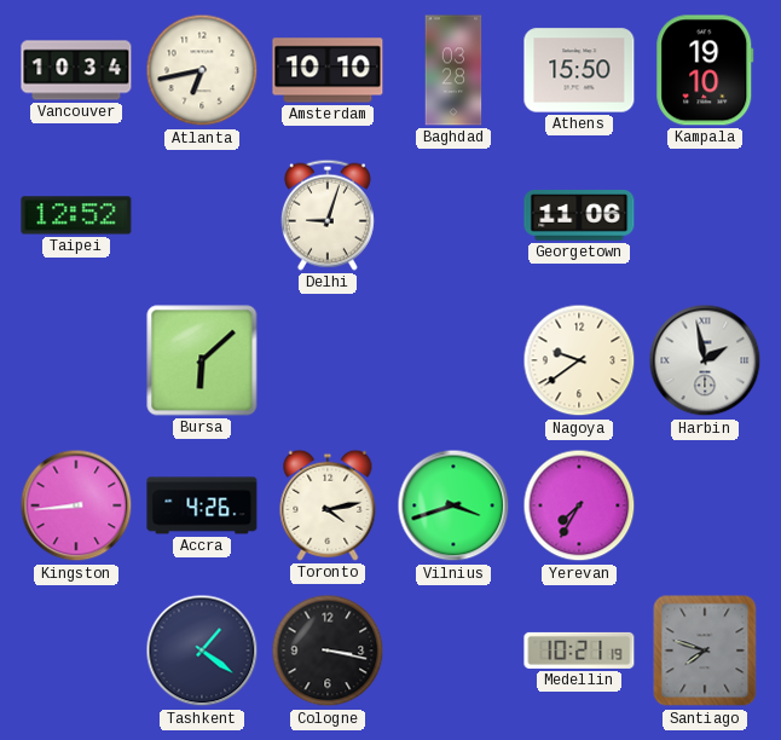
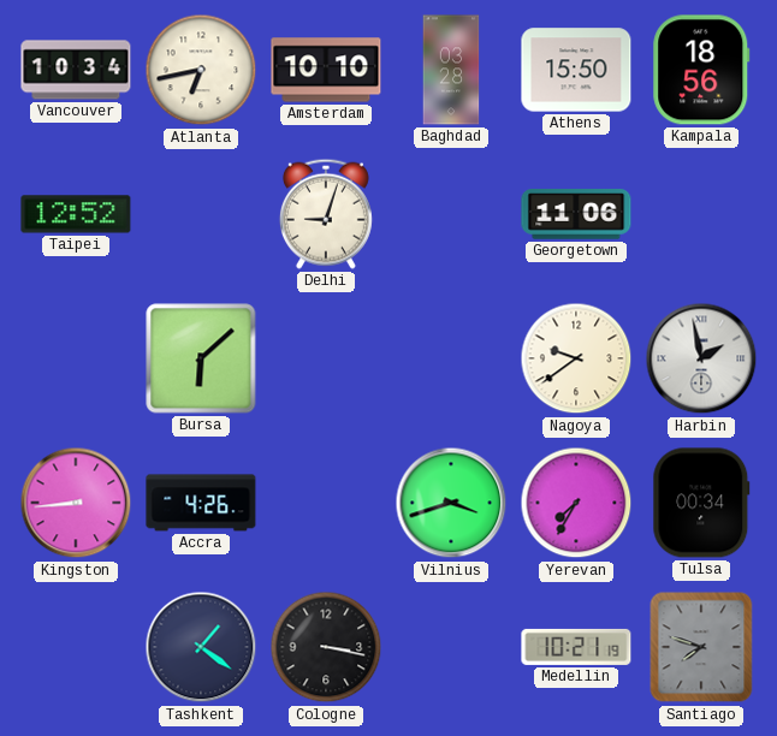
Kampala: 19:10 -> 18:56
Toronto: 4:13 -> none
Tulsa: none -> 00:34
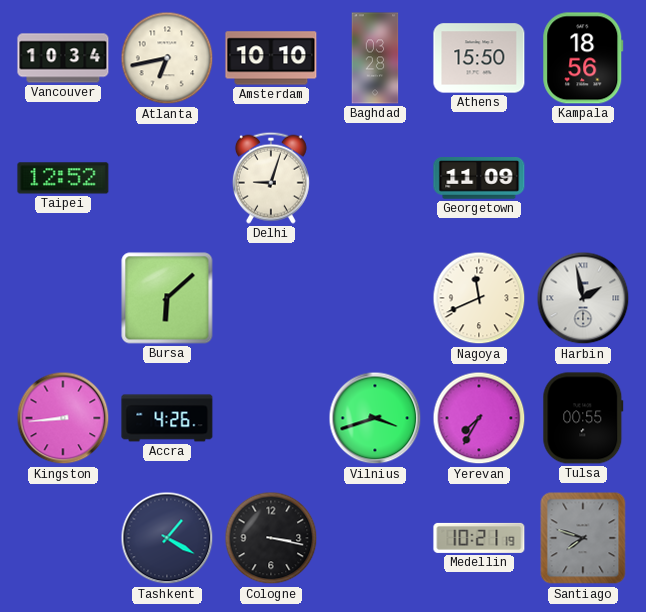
Georgetown: 11:06 -> 11:09
Nagoya: 9:39 -> 11:41
Tulsa: 00:34 -> 00:55
Tashkent: 1:21 -> 1:20
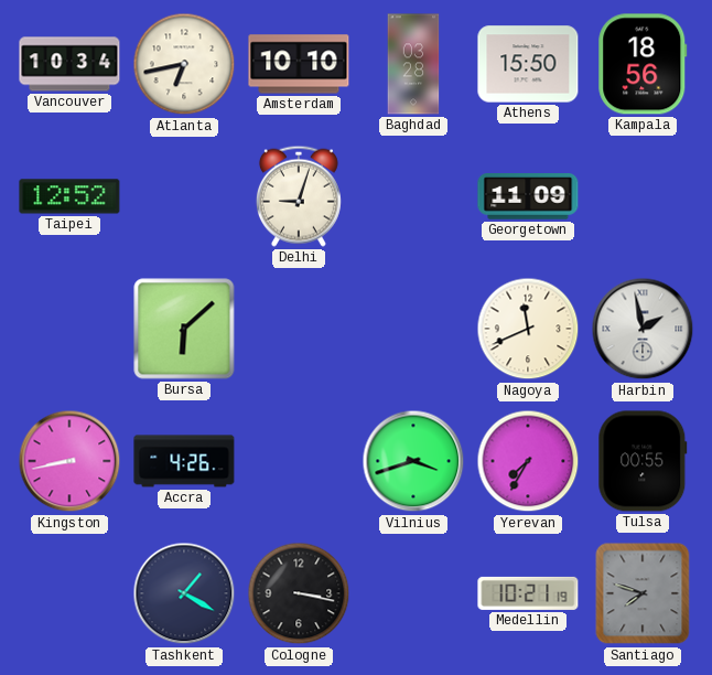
Kingston: 8:44 -> 8:43
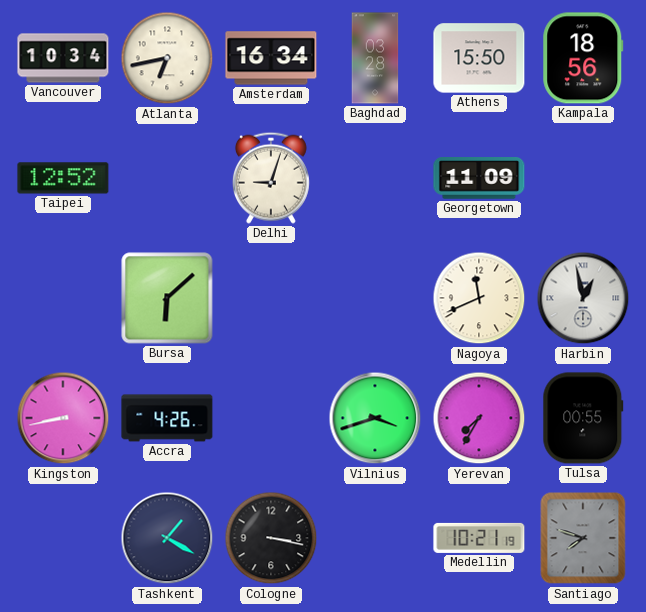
Amsterdam: 10:10 -> 16:34
Harbin: 1:58 -> 12:58
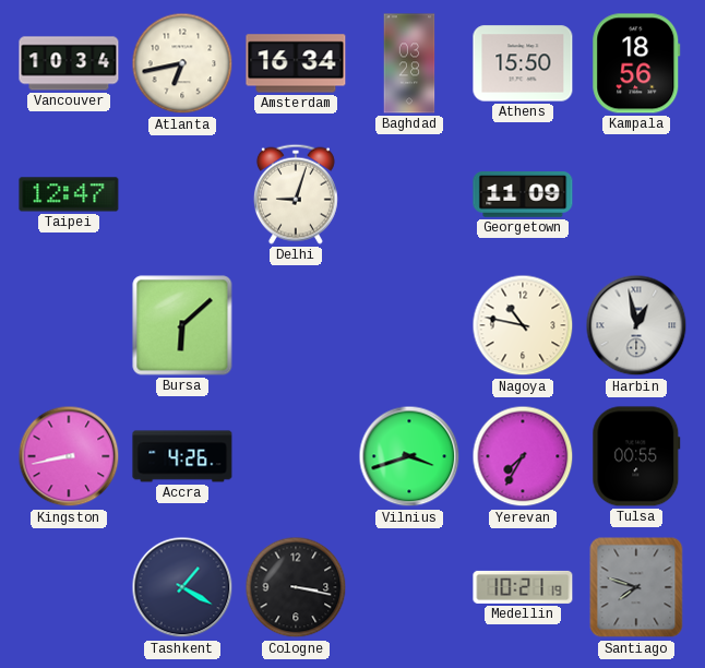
Taipei: 12:52 -> 12:47
Nagoya: 11:41 -> 10:47
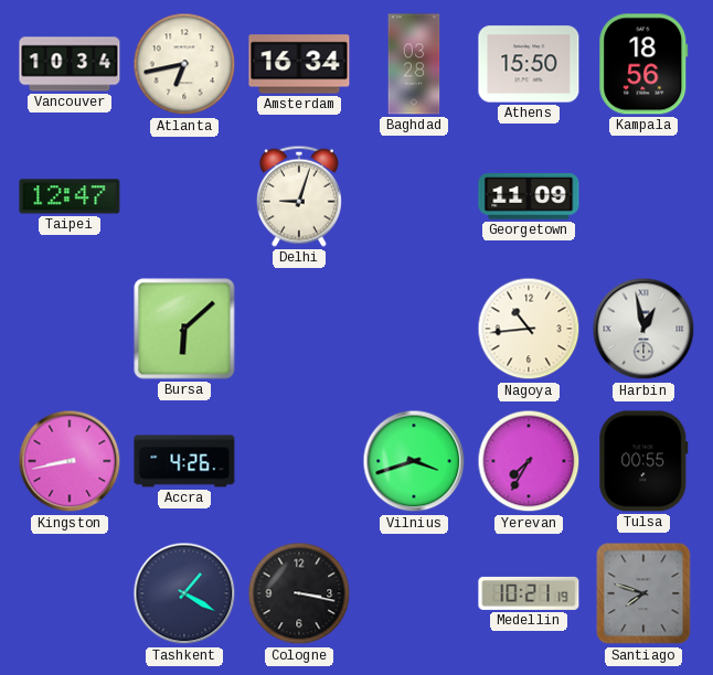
Nagoya: 10:47 -> 10:44
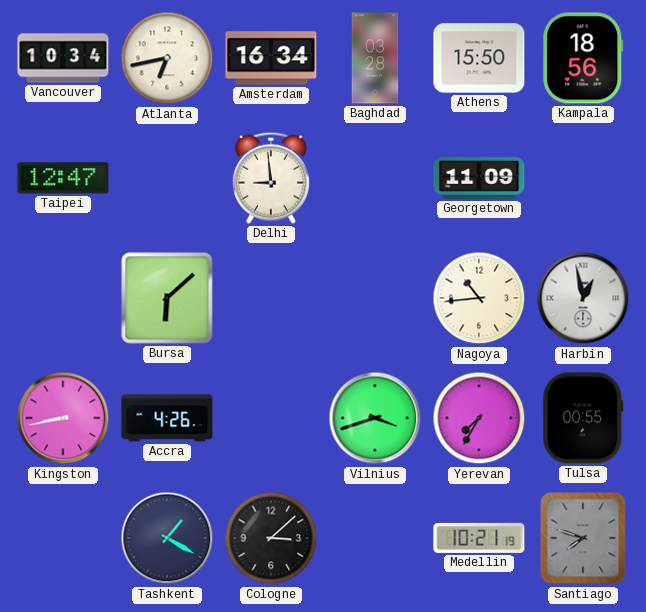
Delhi: 9:03 -> 8:59
Cologne: 3:17 -> 3:08
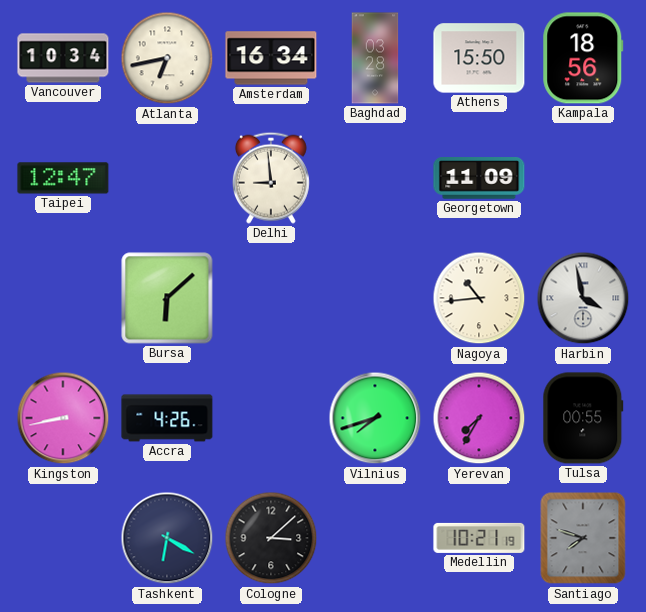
Harbin: 12:58 -> 3:58
Vilnius: 3:42 -> 7:42
Tashkent: 1:20 -> 6:20
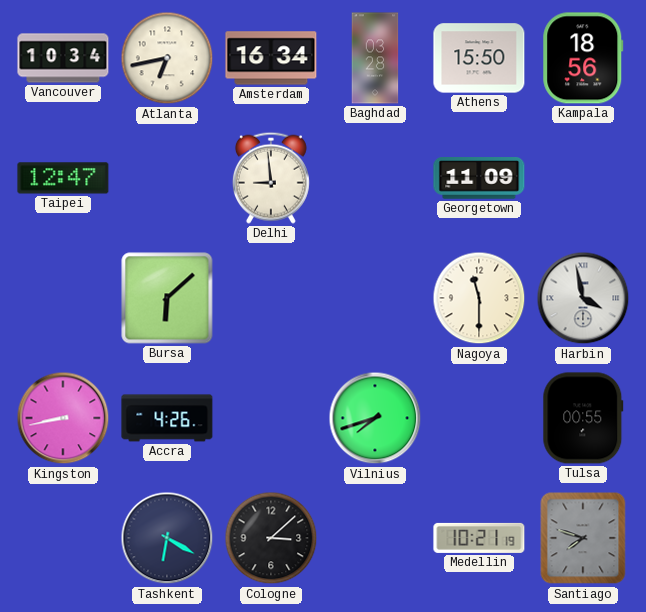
Nagoya: 10:44 -> 11:30
Yerevan: 7:35 -> none
